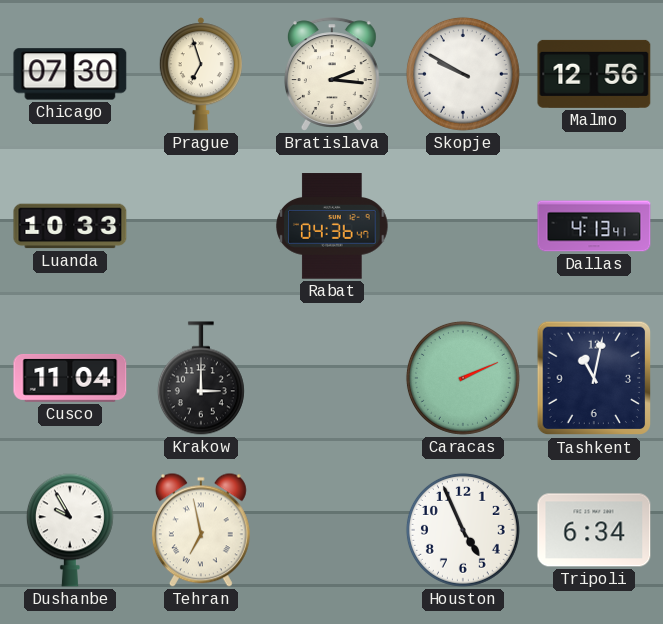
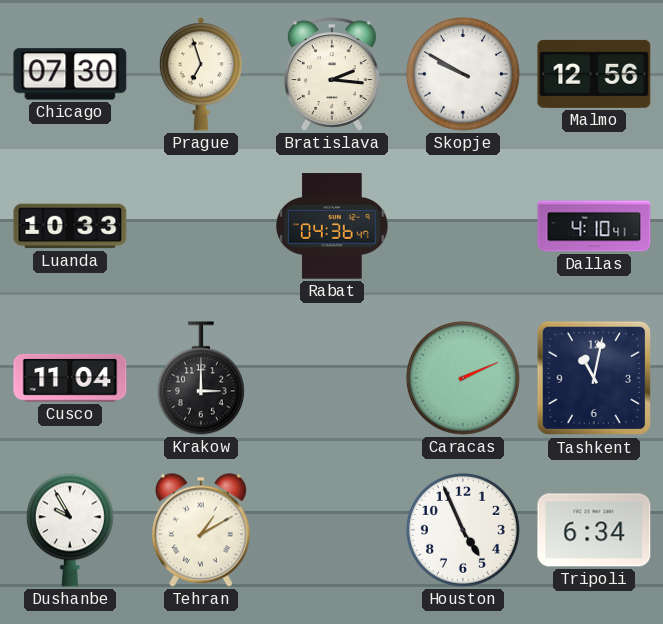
Dallas: 4:13 -> 4:10
Tehran: 6:58 -> 1:10
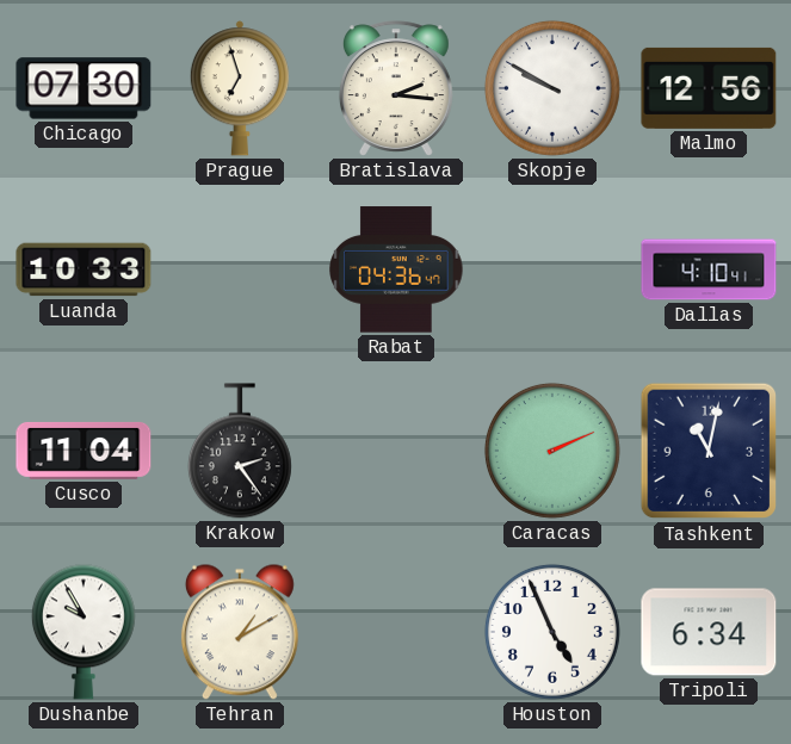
Krakow: 3:00 -> 2:24
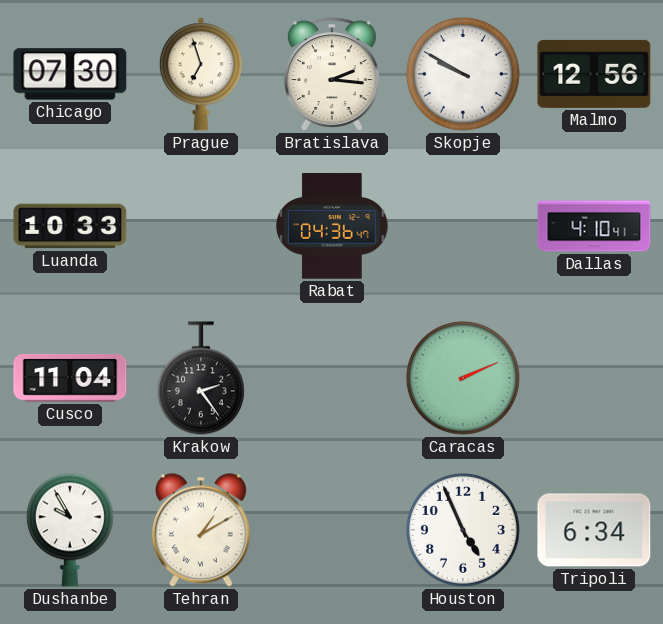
Tashkent: 11:02 -> none
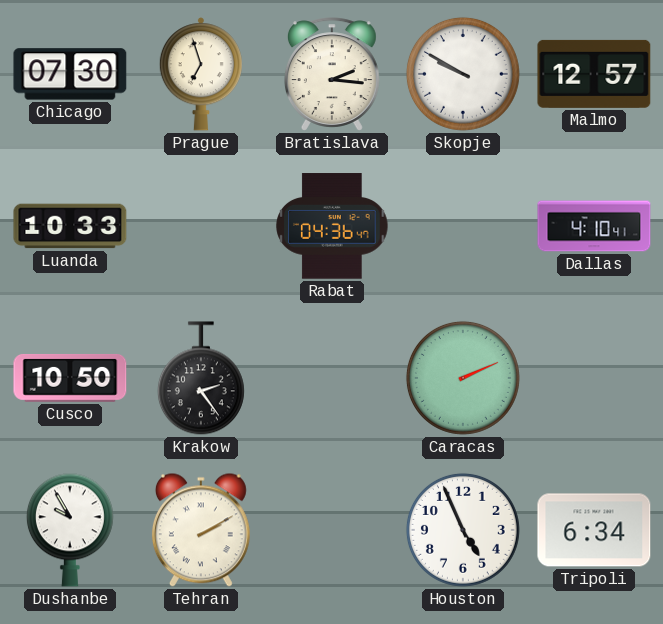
Malmo: 12:56 -> 12:57
Cusco: 11:04 -> 10:50
Tehran: 1:10 -> 2:10
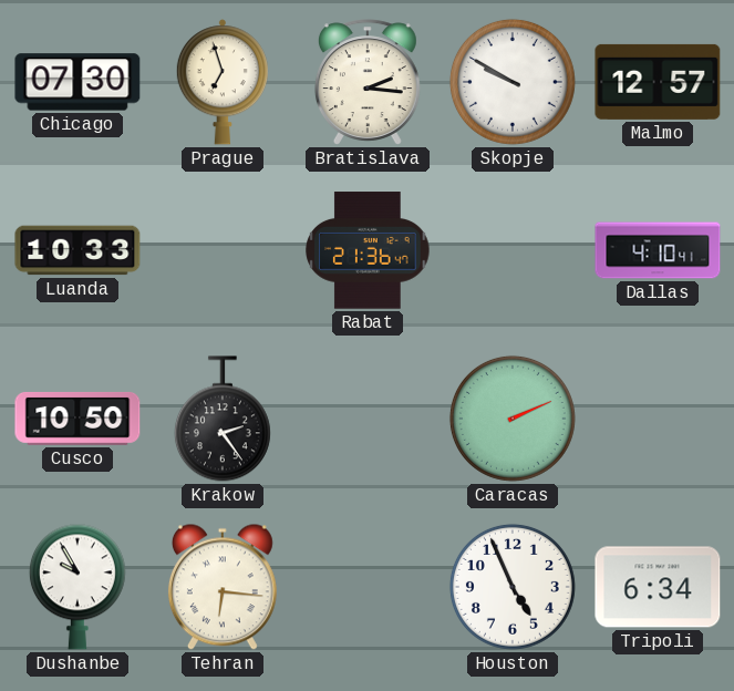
Rabat: 04:36 -> 21:36
Tehran: 2:10 -> 6:16
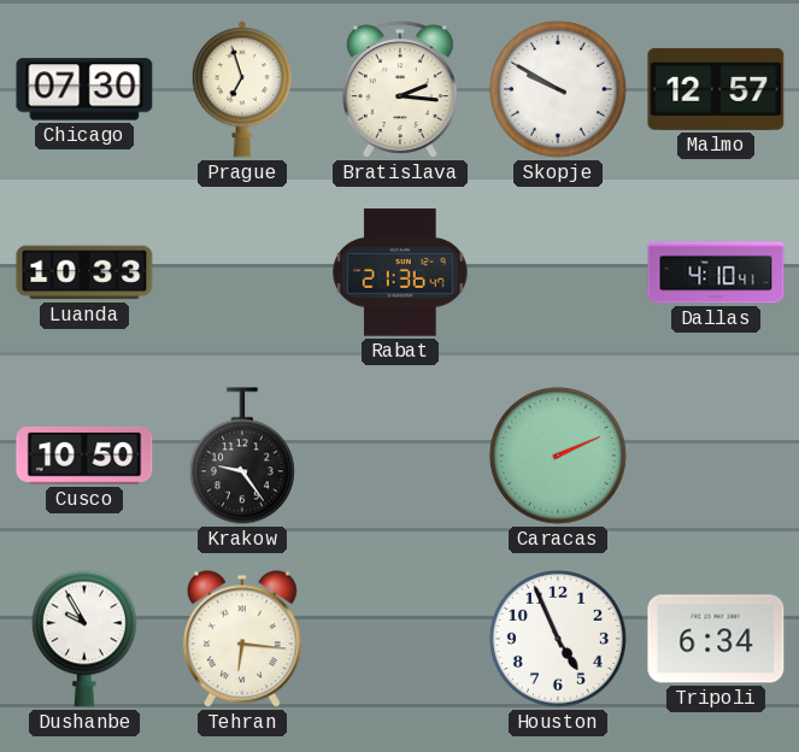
Krakow: 2:24 -> 9:24
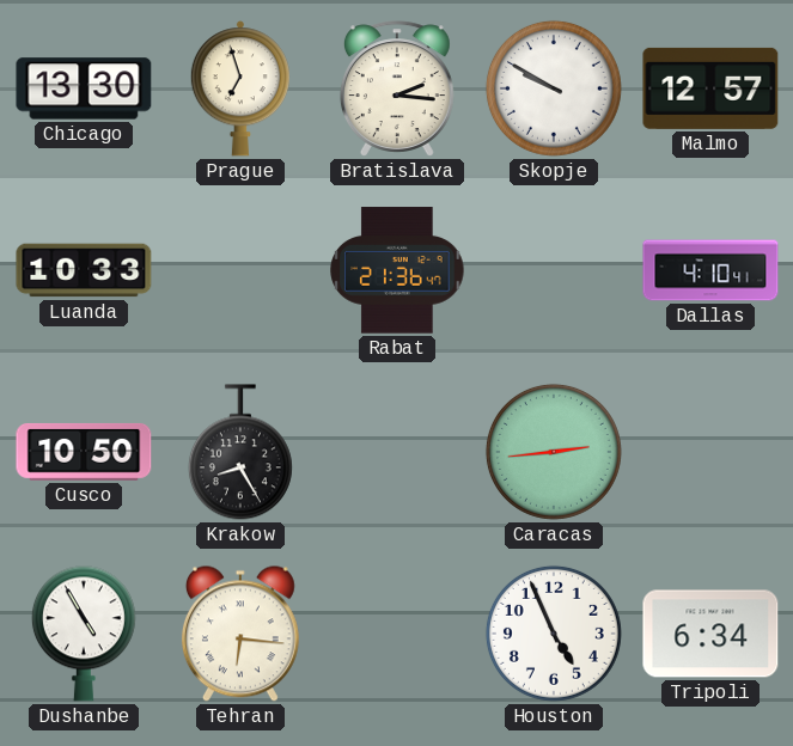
Chicago: 07:30 -> 13:30
Krakow: 9:24 -> 8:25
Caracas: 2:11 -> 2:44
Dushanbe: 9:55 -> 4:55
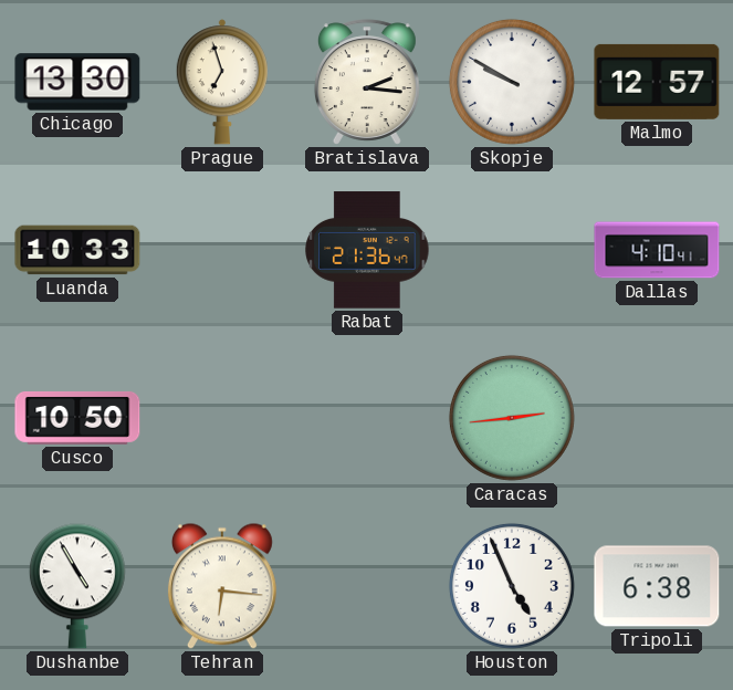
Krakow: 8:25 -> none
Tripoli: 6:34 -> 6:38
